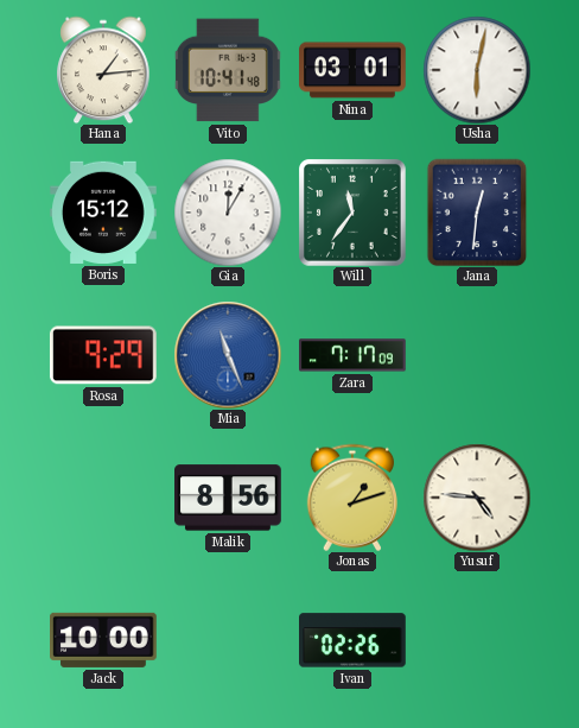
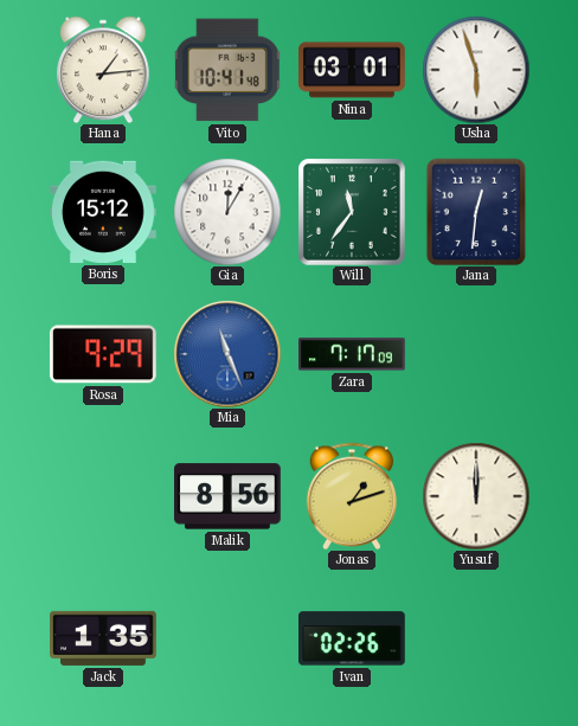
Usha: 6:02 -> 5:57
Yusuf: 4:46 -> 12:00
Jack: 10:00 -> 1:35
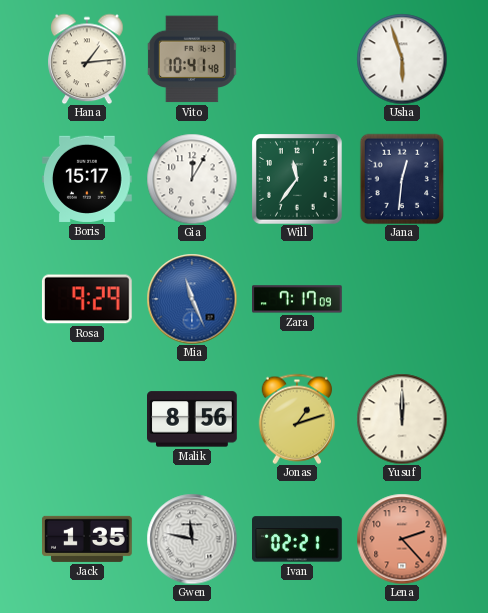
Nina: 03:01 -> none
Boris: 15:12 -> 15:17
Gwen: none -> 11:47
Ivan: 02:26 -> 02:21
Lena: none -> 2:23
